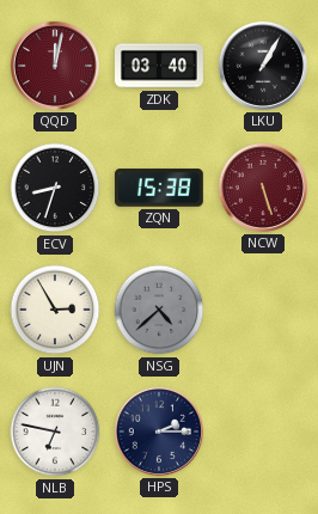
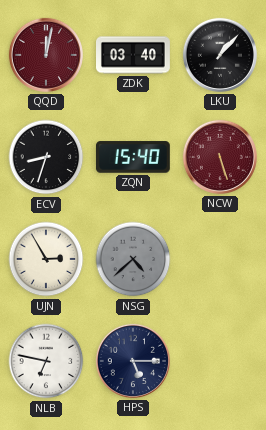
LKU: 1:05 -> 1:07
ZQN: 15:38 -> 15:40
HPS: 2:15 -> 5:15
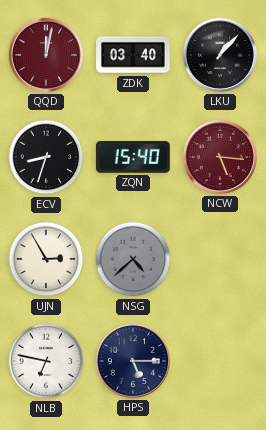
NCW: 5:27 -> 5:16
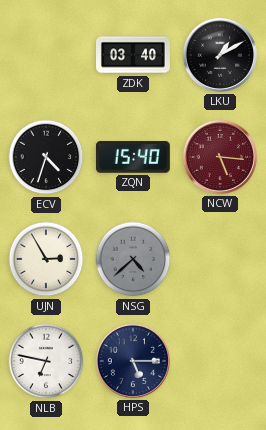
QQD: 12:02 -> none
LKU: 1:07 -> 1:10
ECV: 8:33 -> 4:33
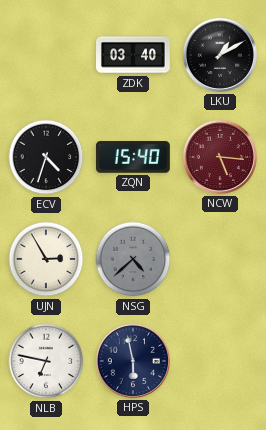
HPS: 5:15 -> 5:58
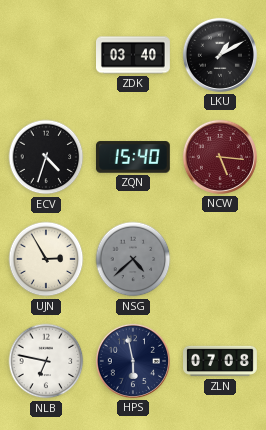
ZLN: none -> 07:08
